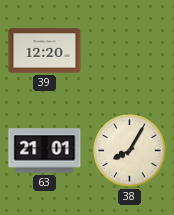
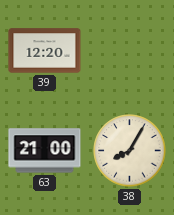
63: 21:01 -> 21:00
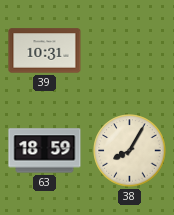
39: 12:20 -> 10:31
63: 21:00 -> 18:59
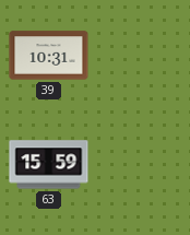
63: 18:59 -> 15:59
38: 8:05 -> none
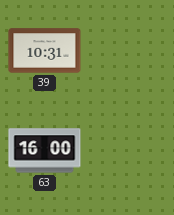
63: 15:59 -> 16:00
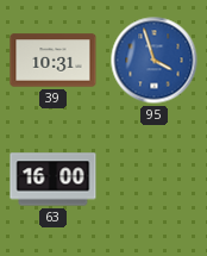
95: none -> 3:57
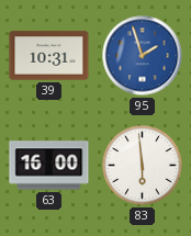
95: 3:57 -> 1:57
83: none -> 5:59
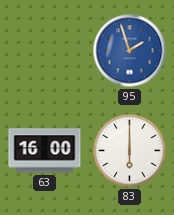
39: 10:31 -> none
83: 5:59 -> 6:00
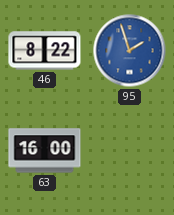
46: none -> 8:22
83: 6:00 -> none
